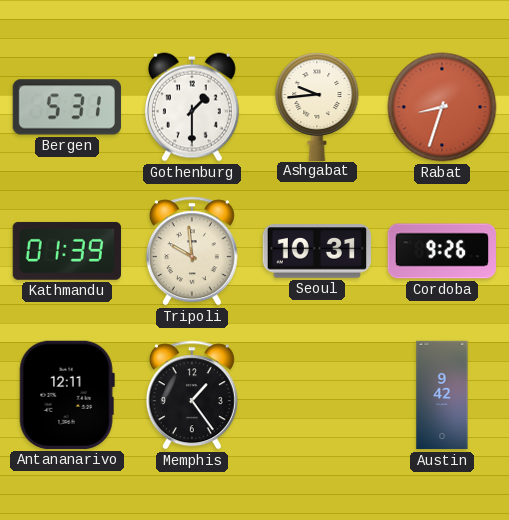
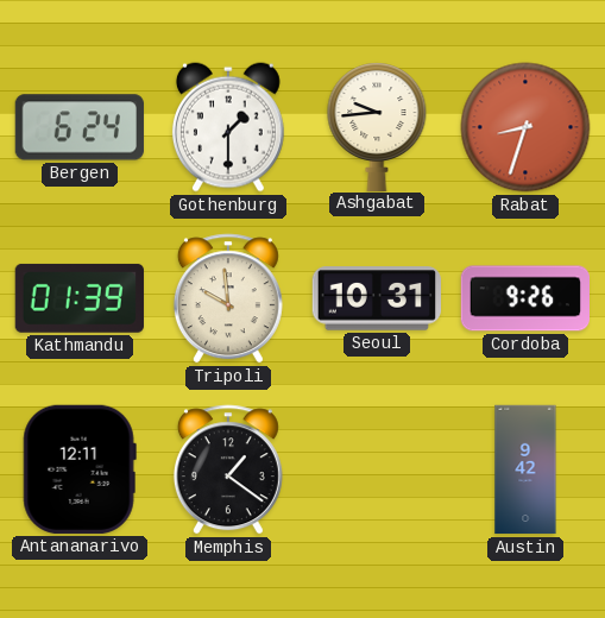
Bergen: 5:31 -> 6:24
Memphis: 1:24 -> 1:21
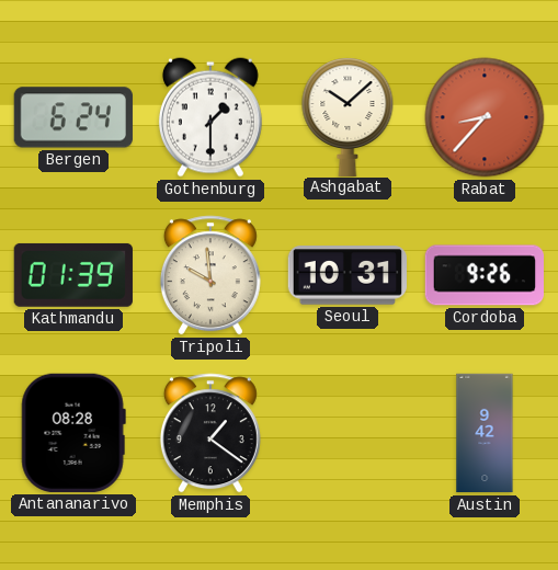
Ashgabat: 9:44 -> 10:08
Rabat: 8:33 -> 8:37
Antananarivo: 12:11 -> 08:28
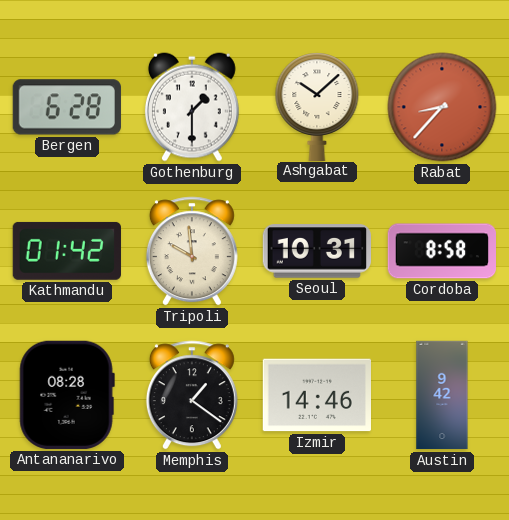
Bergen: 6:24 -> 6:28
Kathmandu: 01:39 -> 01:42
Cordoba: 9:26 -> 8:58
Izmir: none -> 14:46
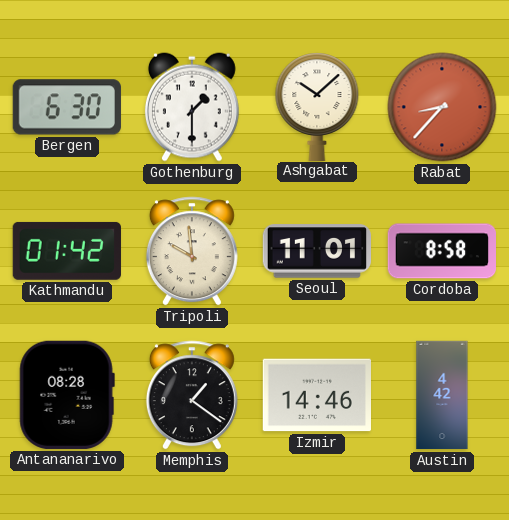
Bergen: 6:28 -> 6:30
Seoul: 10:31 -> 11:01
Austin: 9:42 -> 4:42
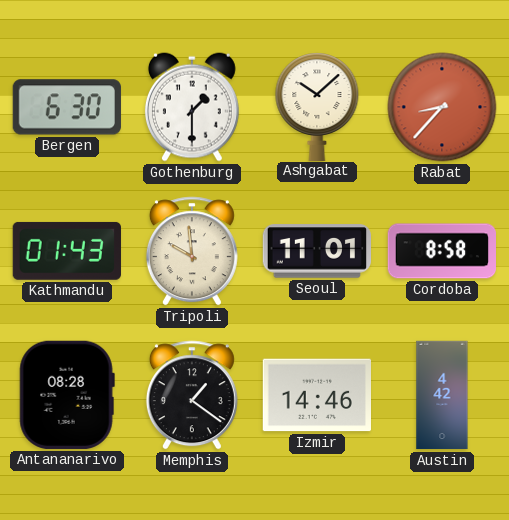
Kathmandu: 01:42 -> 01:43
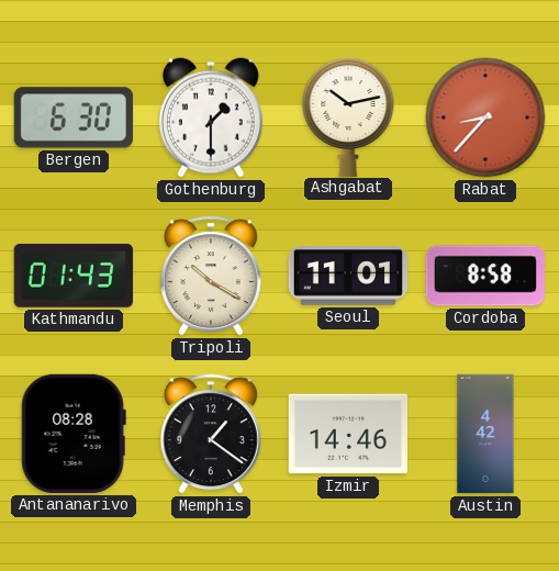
Ashgabat: 10:08 -> 10:13
Tripoli: 9:59 -> 10:20
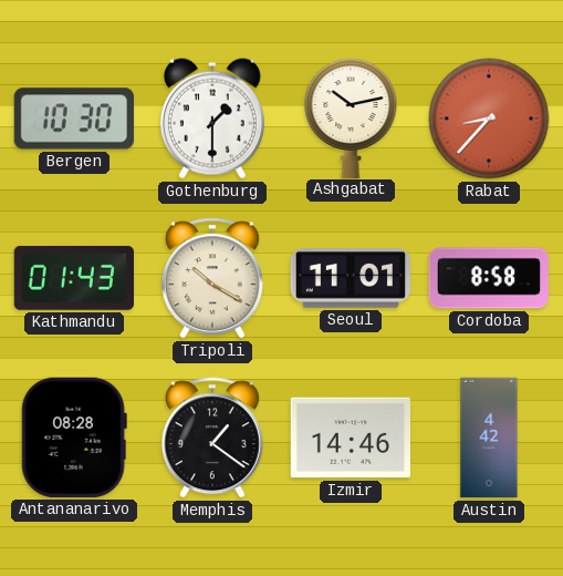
Bergen: 6:30 -> 10:30
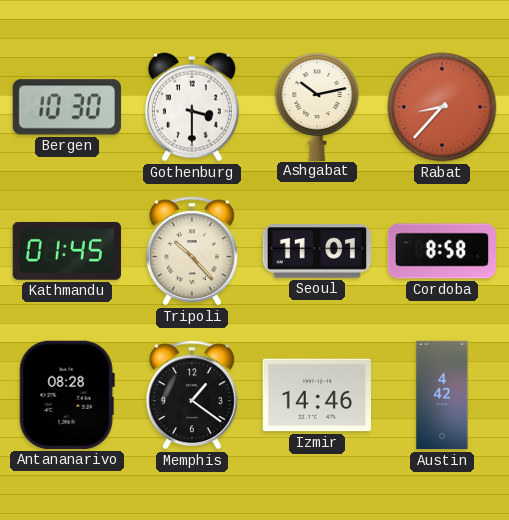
Gothenburg: 1:30 -> 3:30
Kathmandu: 01:43 -> 01:45
Tripoli: 10:20 -> 10:23
